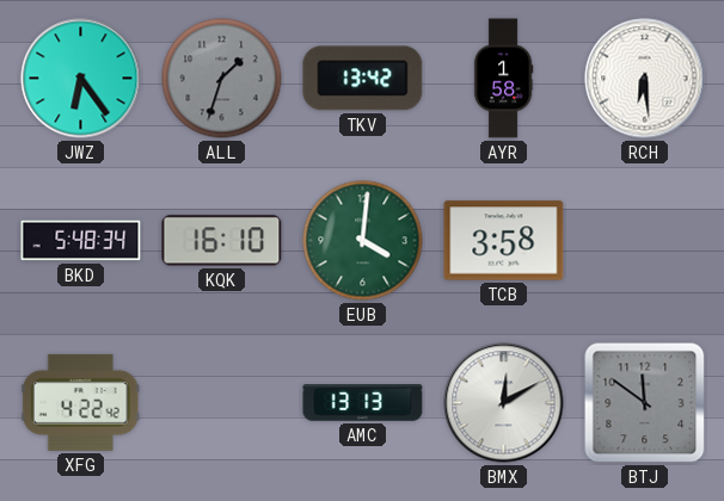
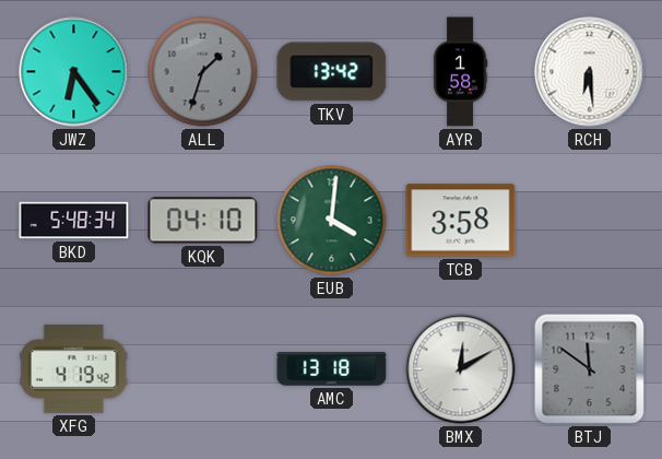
KQK: 16:10 -> 04:10
XFG: 4:22 -> 4:19
AMC: 13:13 -> 13:18
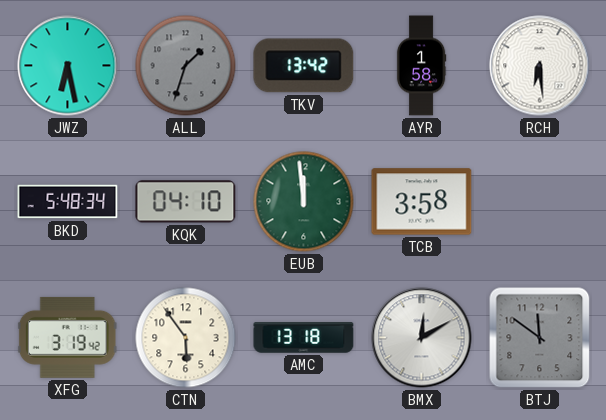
JWZ: 6:24 -> 6:28
EUB: 4:01 -> 11:59
XFG: 4:19 -> 3:19
CTN: none -> 5:54
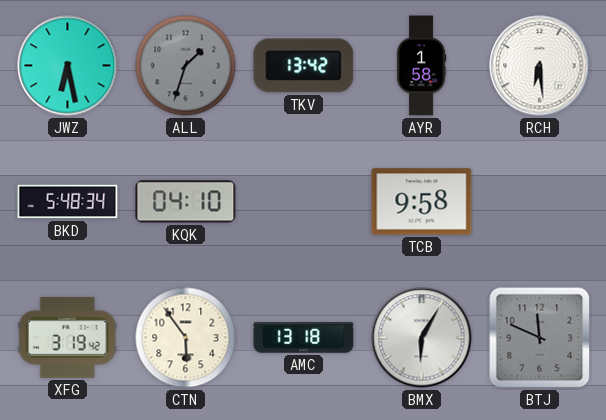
EUB: 11:59 -> none
TCB: 3:58 -> 9:58
BMX: 12:10 -> 6:05
BTJ: 11:51 -> 11:49
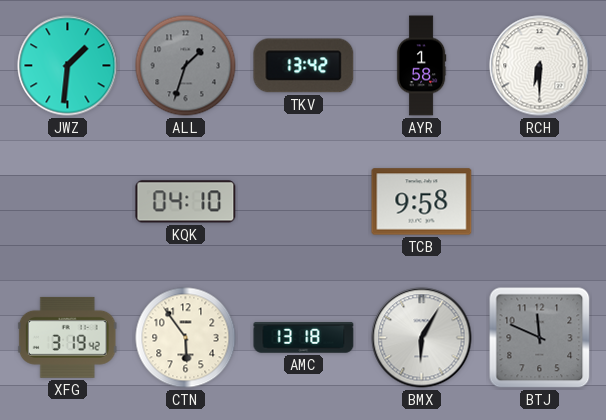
JWZ: 6:28 -> 1:31
RCH: 6:29 -> 6:30
BKD: 5:48 -> none
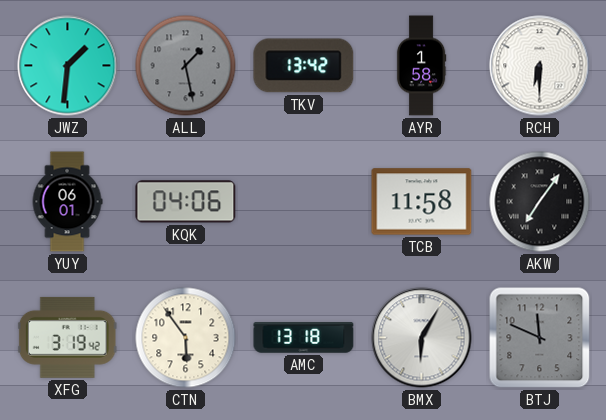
ALL: 1:33 -> 1:28
YUY: none -> 06:01
KQK: 04:10 -> 04:06
TCB: 9:58 -> 11:58
AKW: none -> 7:06
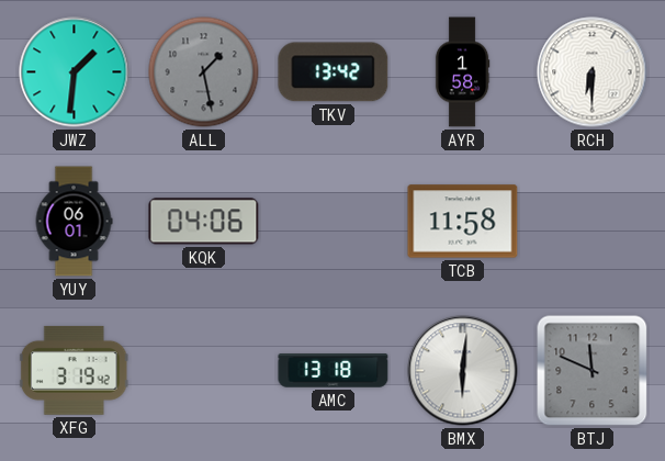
AKW: 7:06 -> none
CTN: 5:54 -> none
BMX: 6:05 -> 6:01
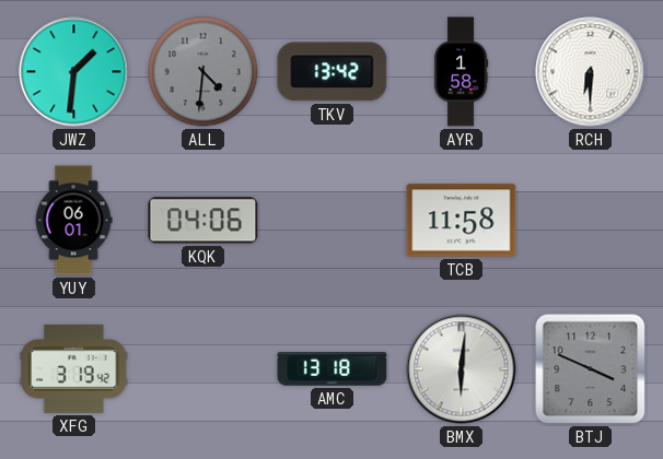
ALL: 1:28 -> 4:31
BTJ: 11:49 -> 3:49
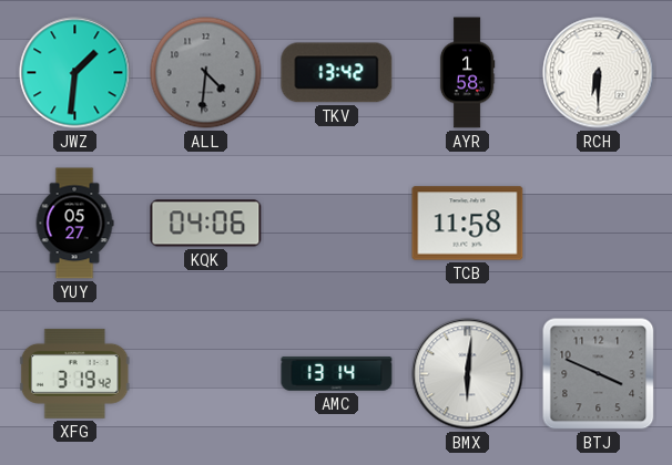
YUY: 06:01 -> 05:27
AMC: 13:18 -> 13:14
